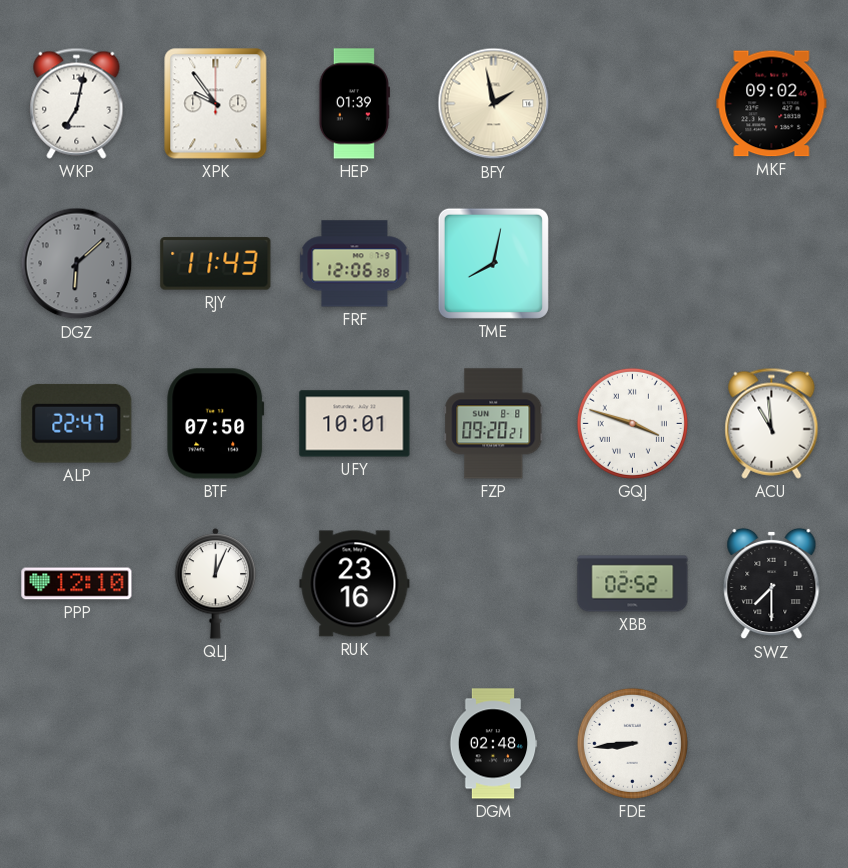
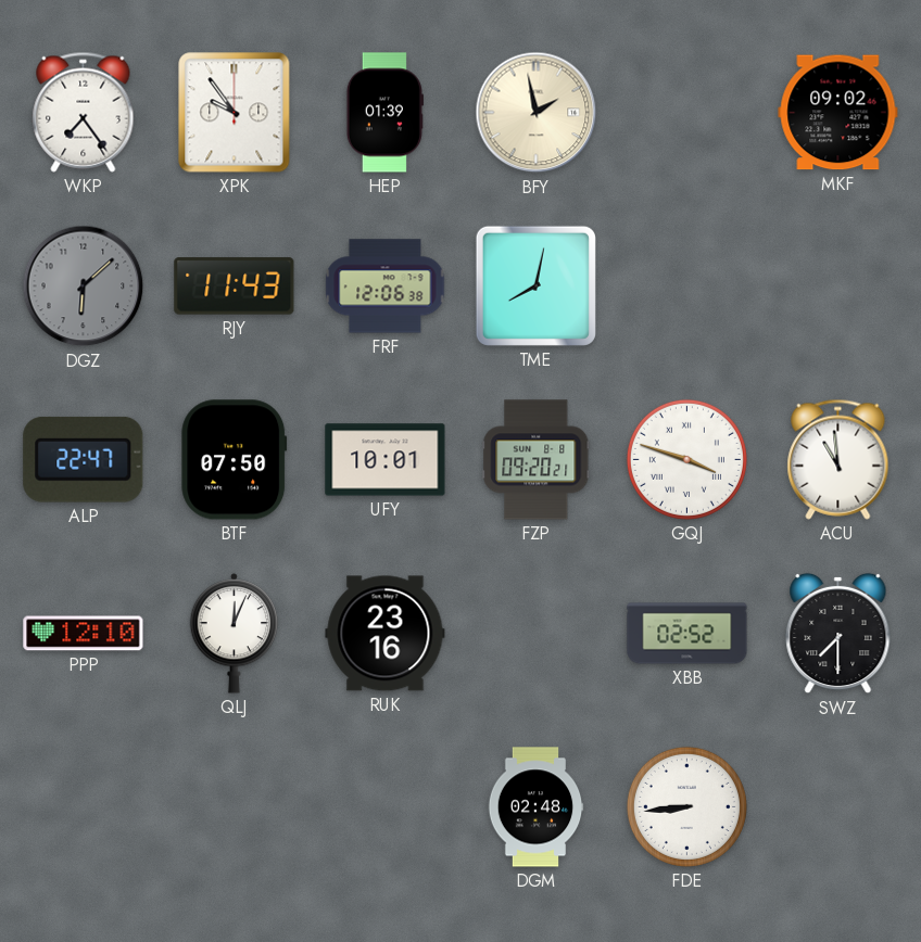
WKP: 7:02 -> 7:24
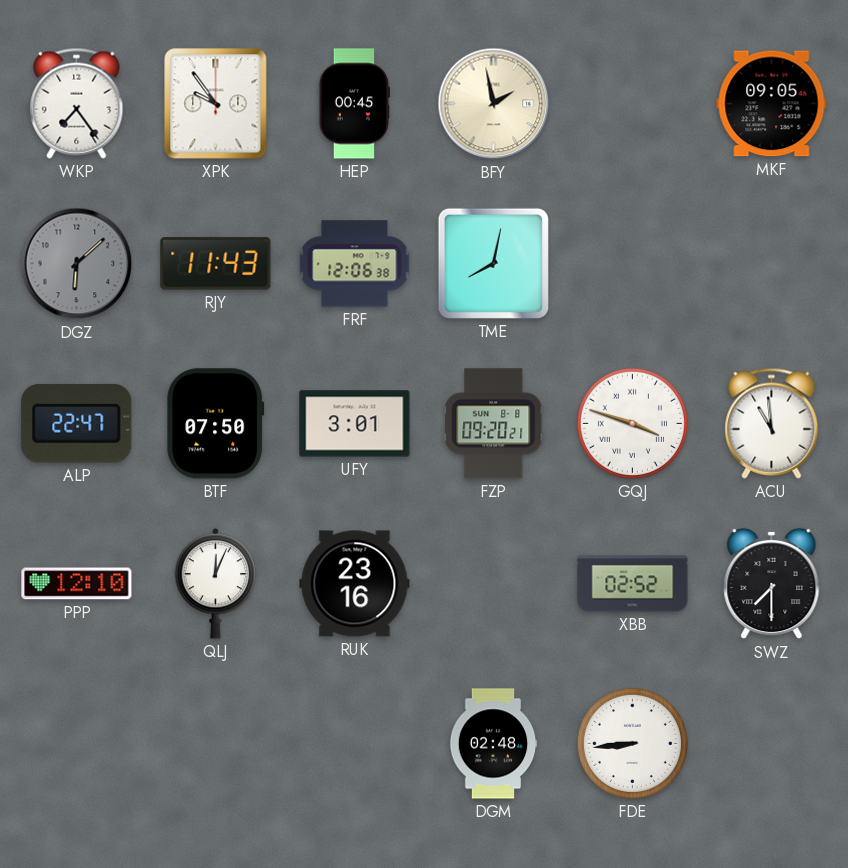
HEP: 01:39 -> 00:45
MKF: 09:02 -> 09:05
UFY: 10:01 -> 3:01
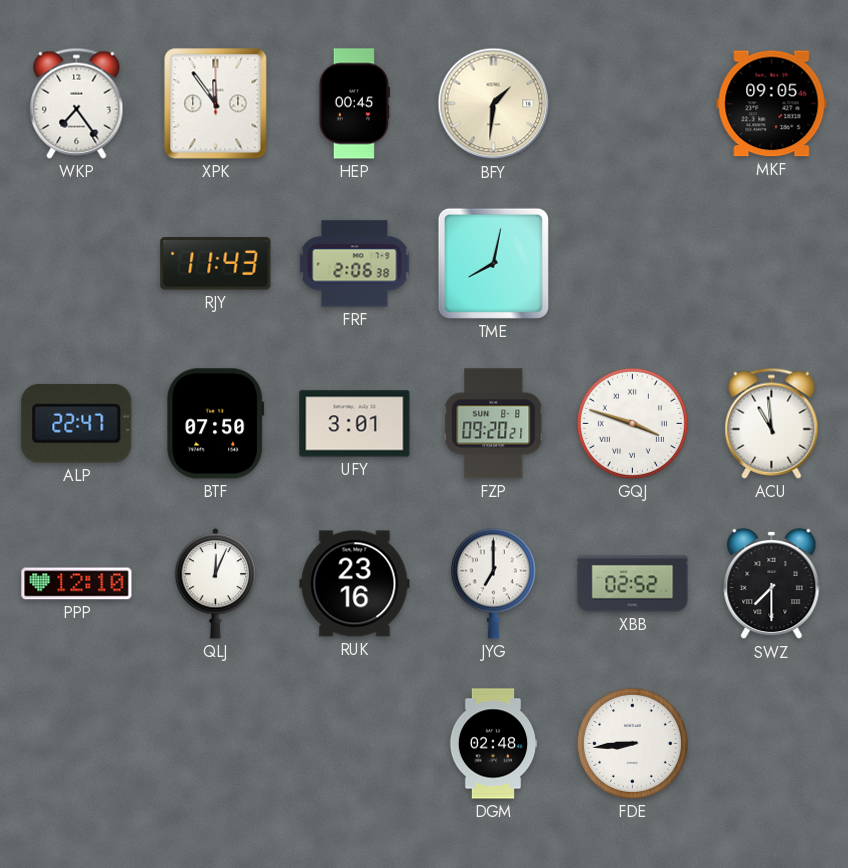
XPK: 9:54 -> 11:54
BFY: 1:58 -> 1:31
DGZ: 6:08 -> none
FRF: 12:06 -> 2:06
JYG: none -> 7:00
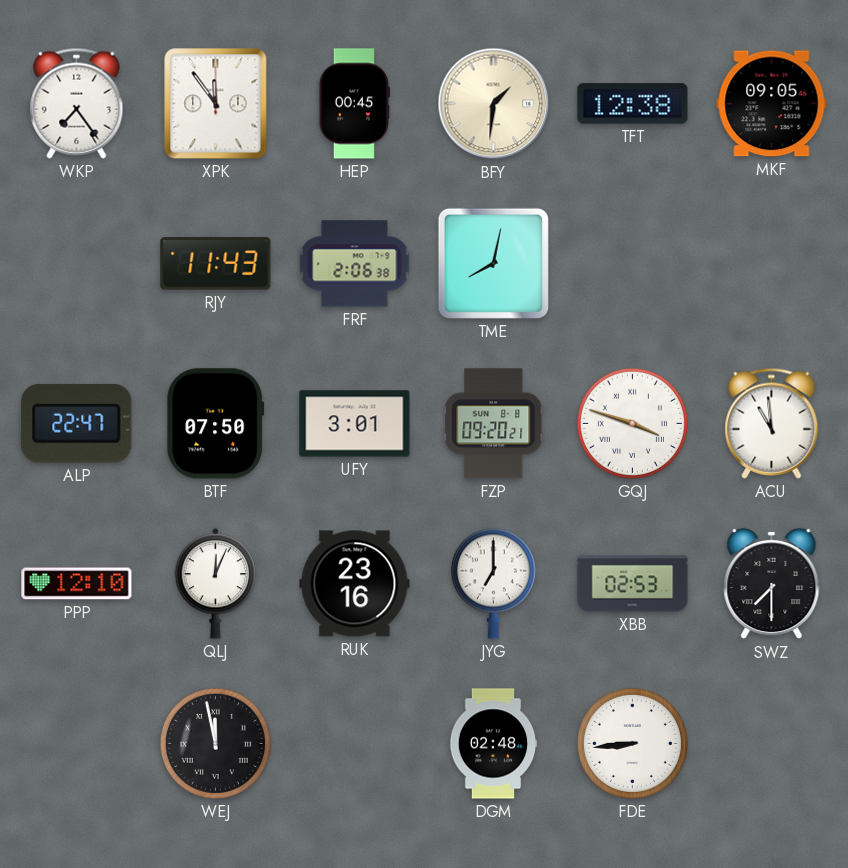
TFT: none -> 12:38
XBB: 02:52 -> 02:53
WEJ: none -> 11:58
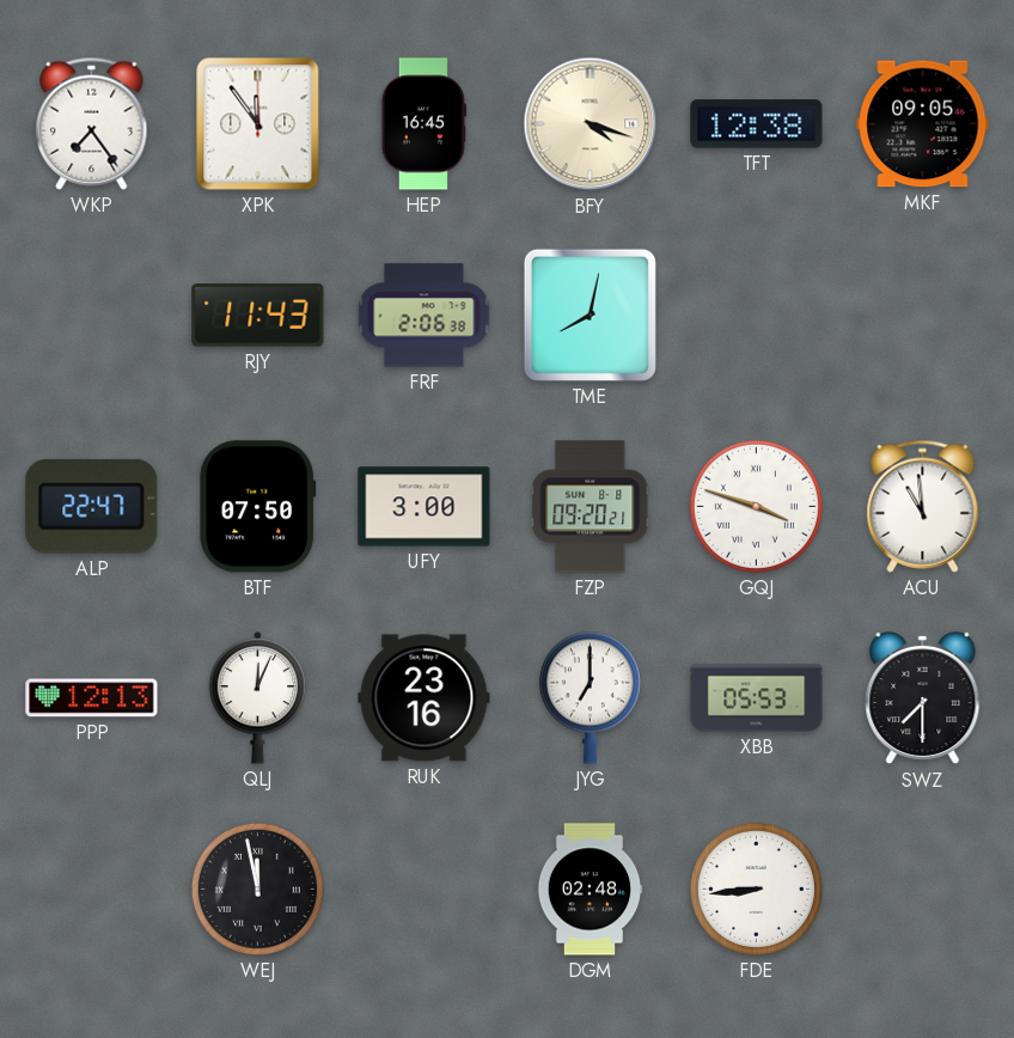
HEP: 00:45 -> 16:45
BFY: 1:31 -> 4:18
UFY: 3:01 -> 3:00
PPP: 12:10 -> 12:13
XBB: 02:53 -> 05:53
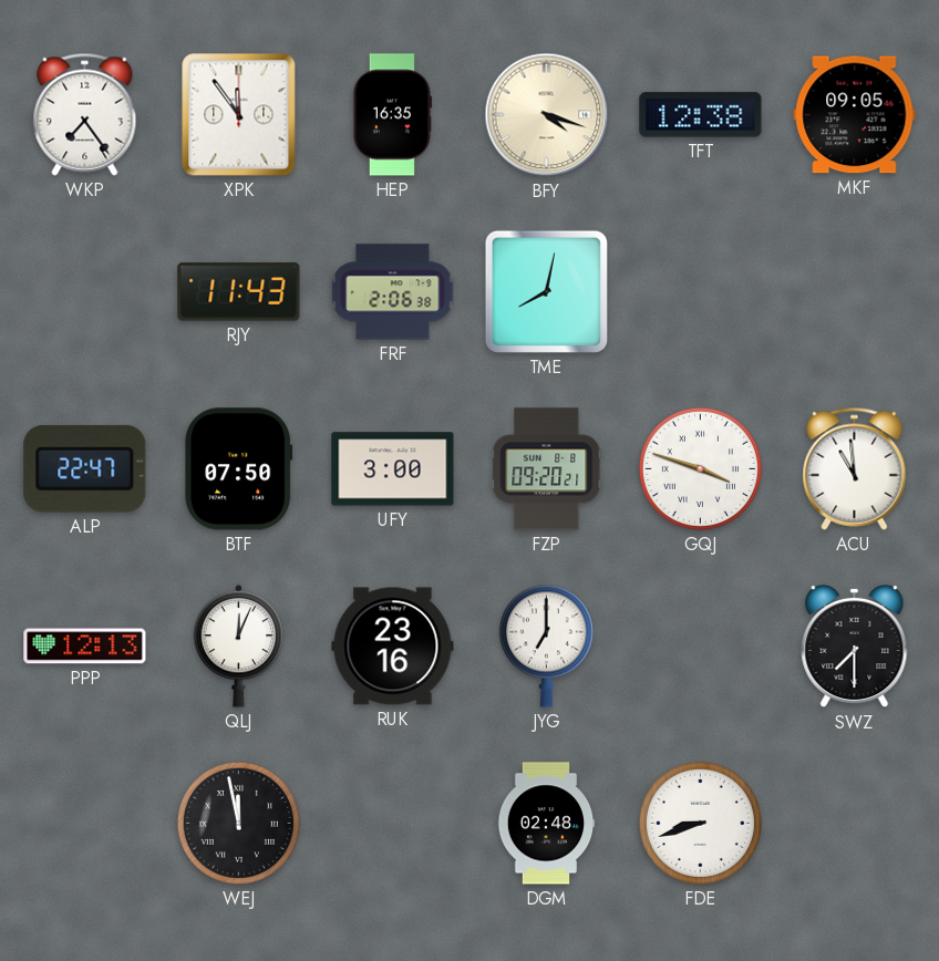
HEP: 16:45 -> 16:35
XBB: 05:53 -> none
FDE: 8:44 -> 8:42
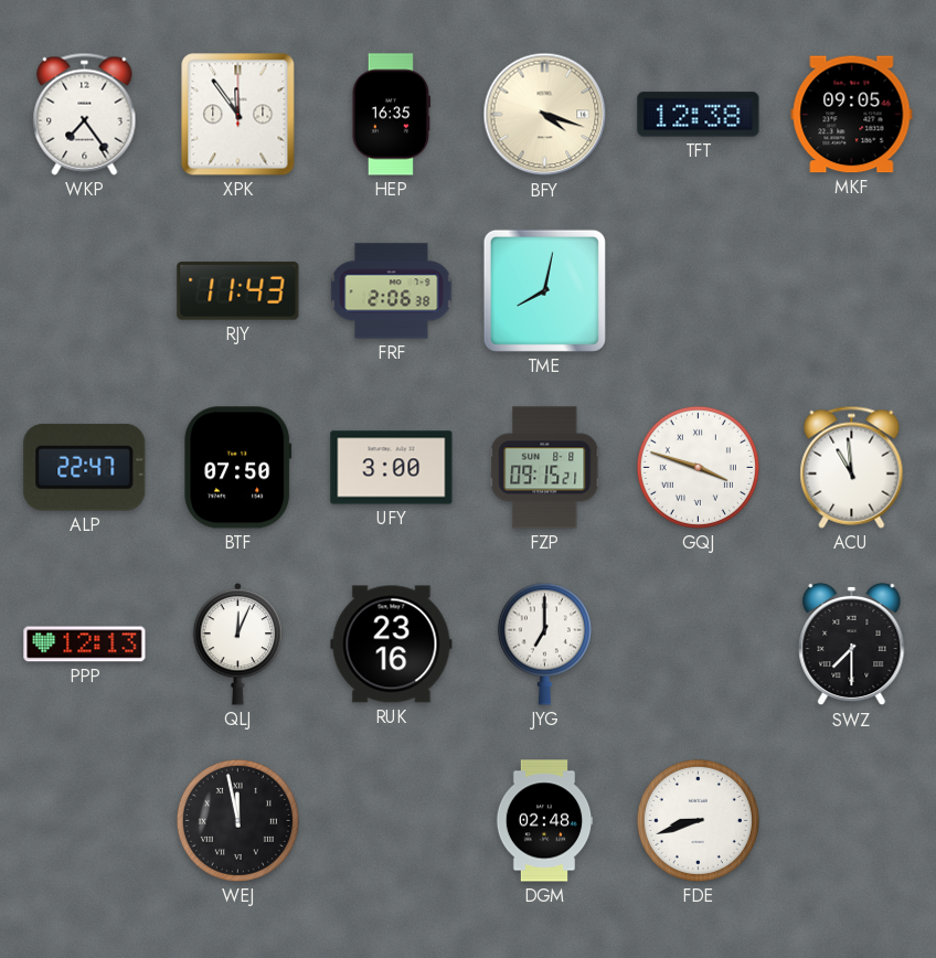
FZP: 09:20 -> 09:15
